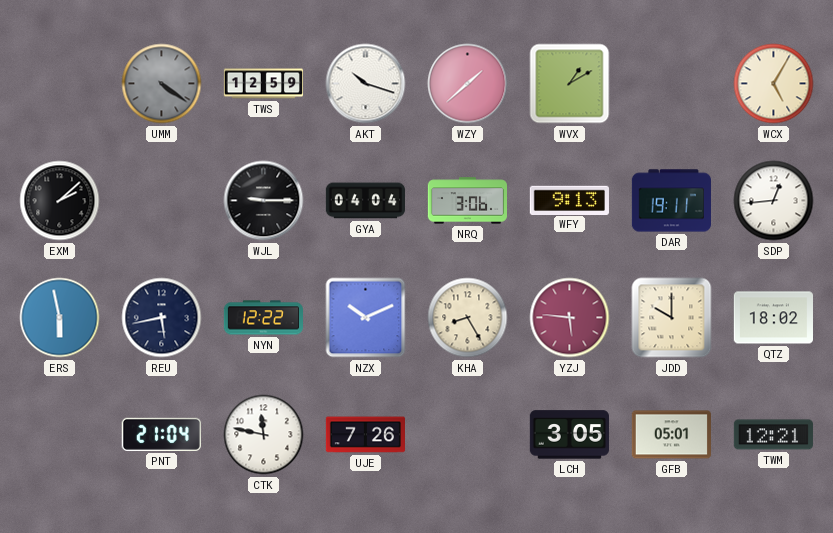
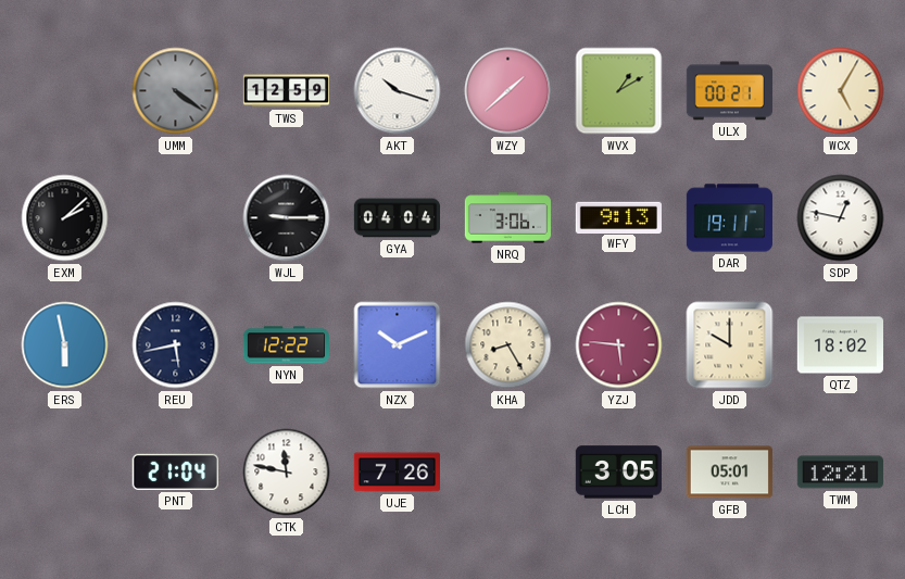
ULX: none -> 00:21
SDP: 12:44 -> 12:47
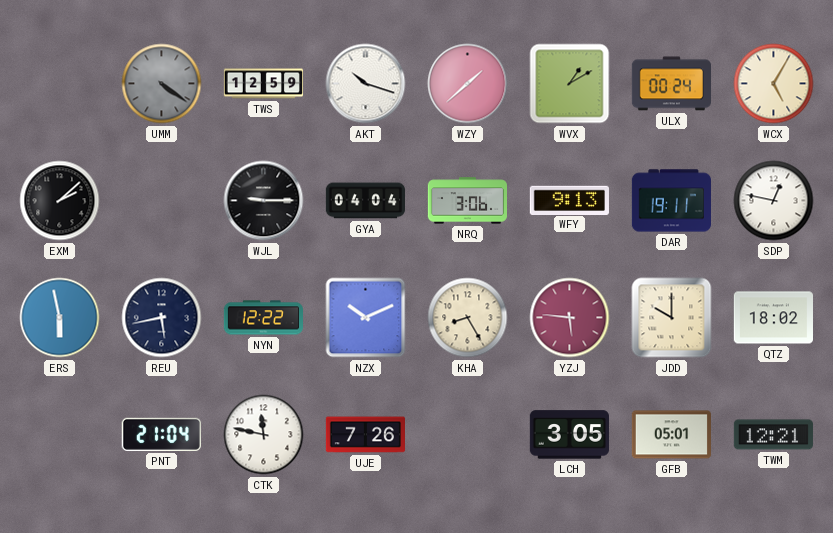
ULX: 00:21 -> 00:24
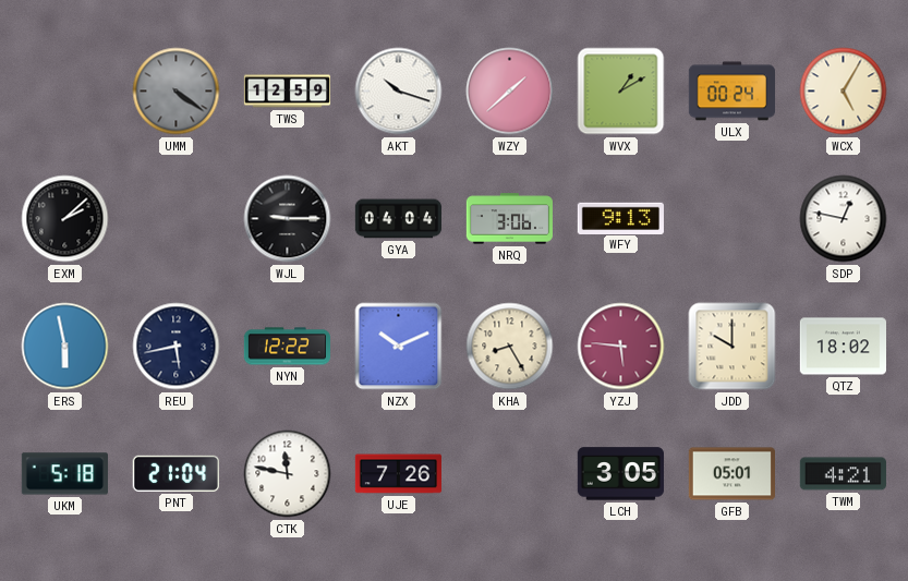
DAR: 19:11 -> none
UKM: none -> 5:18
TWM: 12:21 -> 4:21
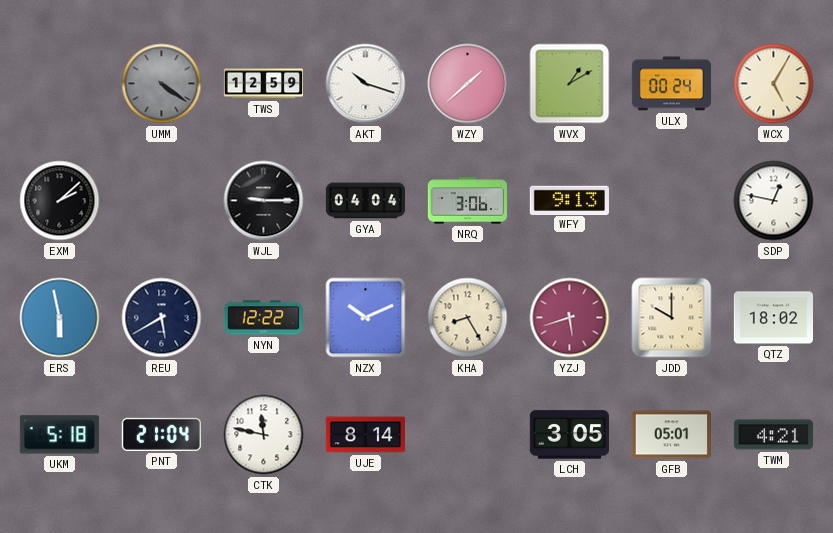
REU: 5:43 -> 5:40
YZJ: 5:46 -> 5:42
UJE: 7:26 -> 8:14
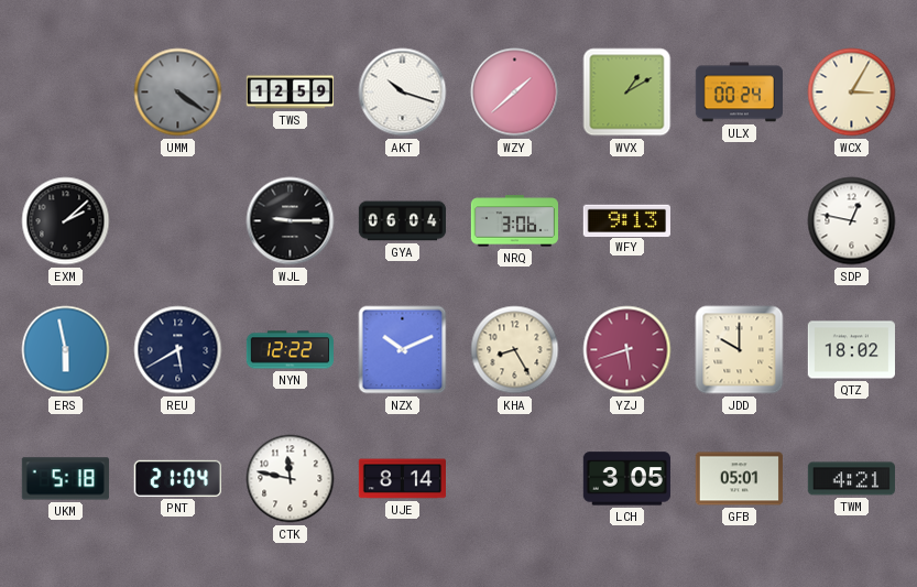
WCX: 5:05 -> 3:05
GYA: 04:04 -> 06:04
